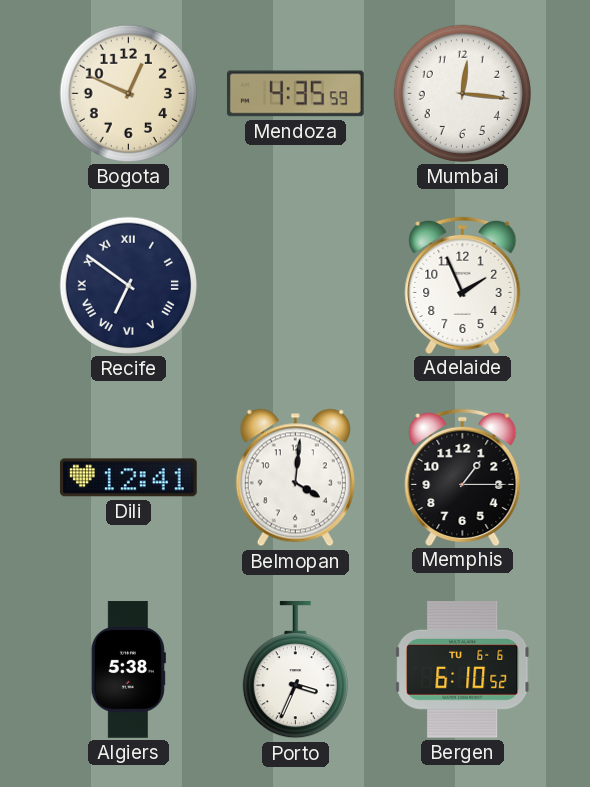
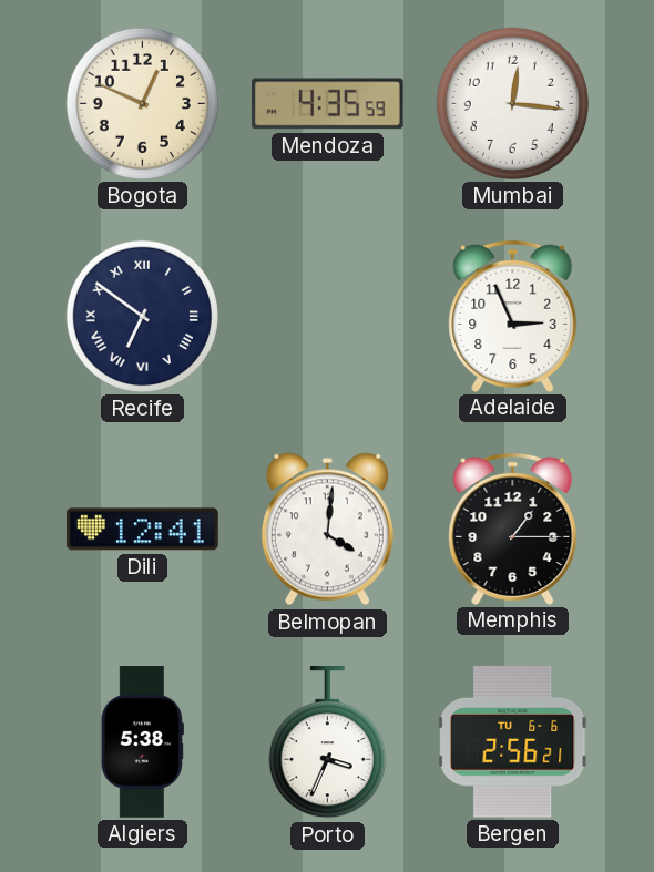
Adelaide: 1:56 -> 2:56
Bergen: 6:10 -> 2:56
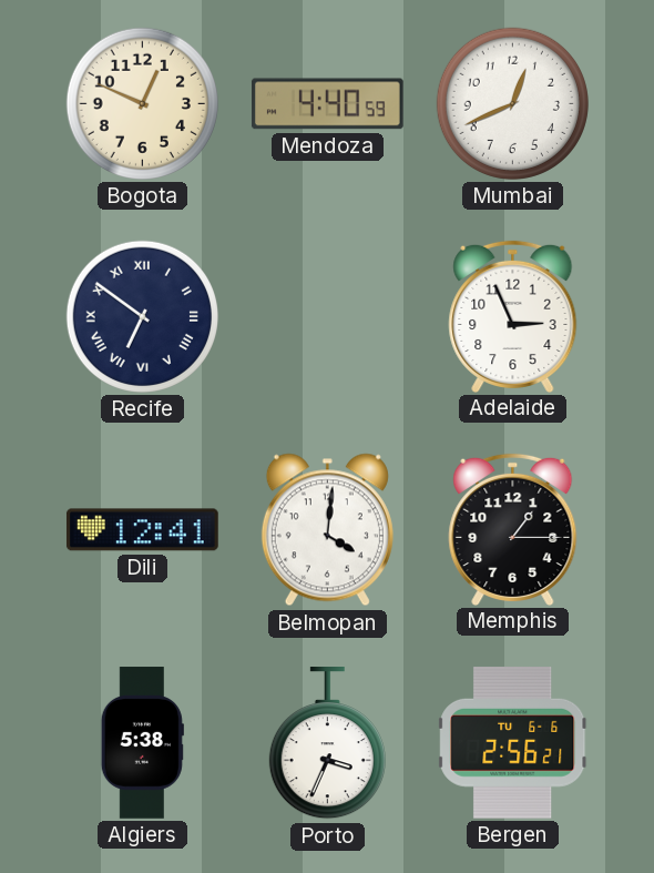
Mendoza: 4:35 -> 4:40
Mumbai: 12:16 -> 12:41
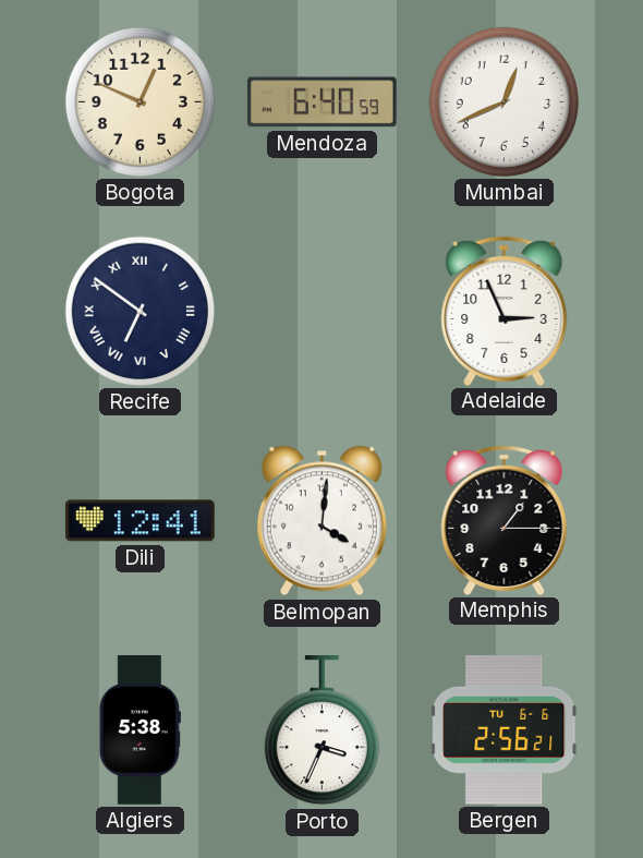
Mendoza: 4:40 -> 6:40
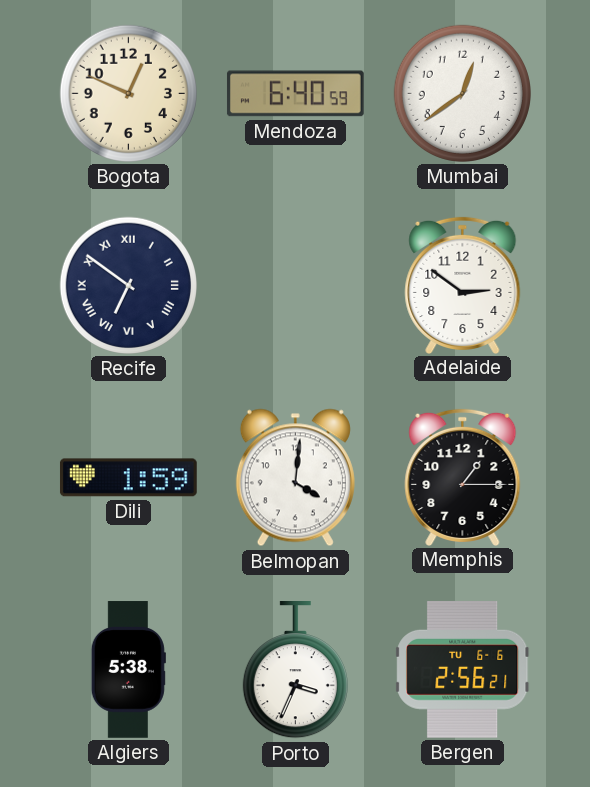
Mumbai: 12:41 -> 12:39
Adelaide: 2:56 -> 2:51
Dili: 12:41 -> 1:59
